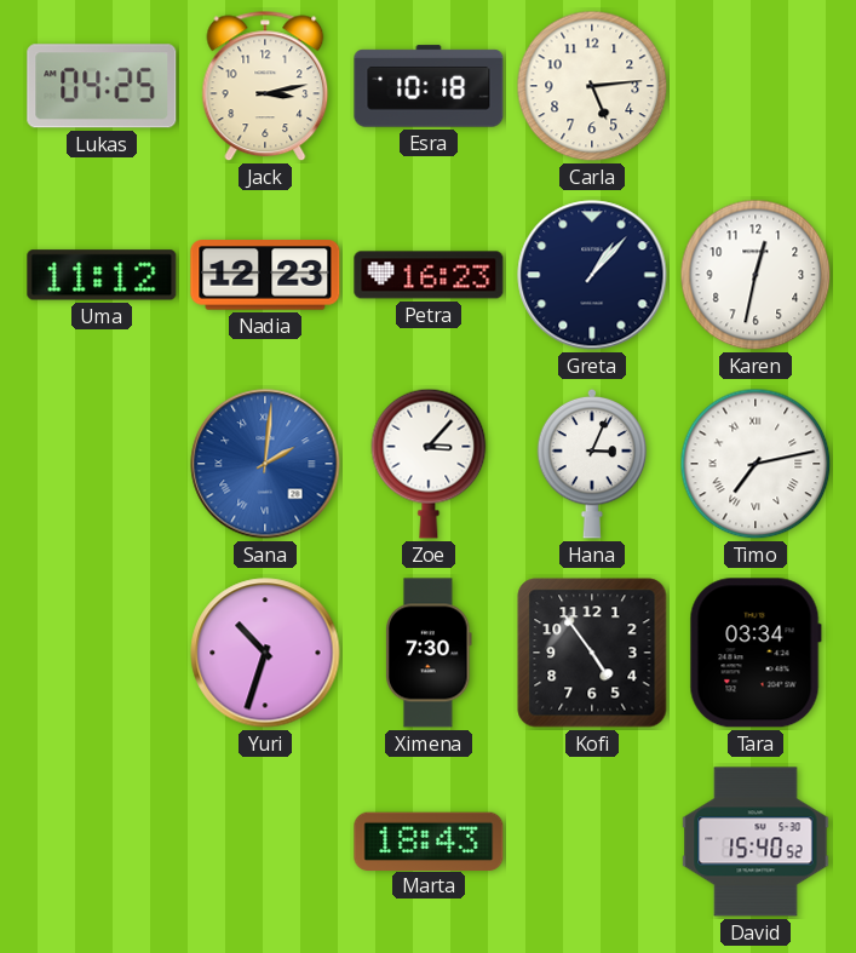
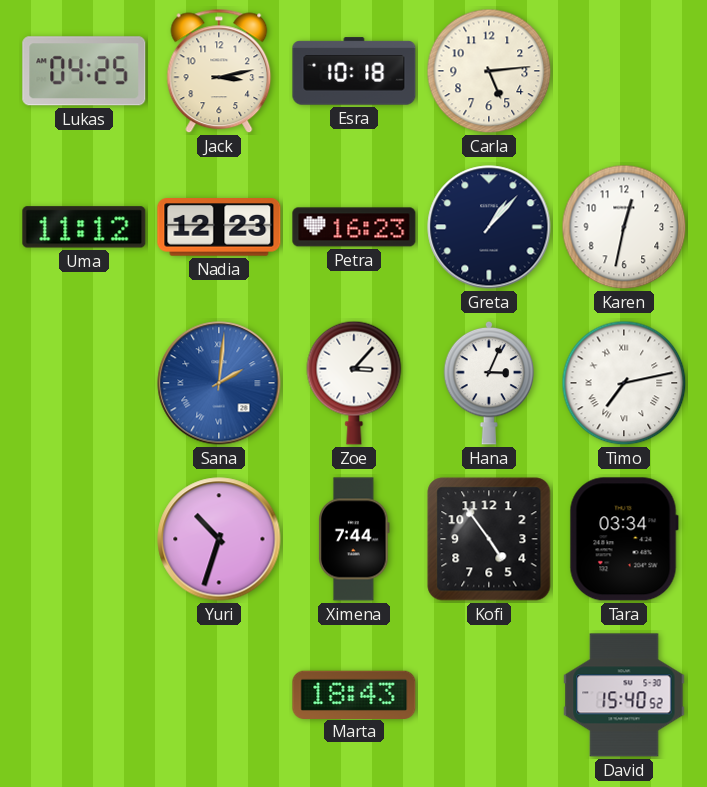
Ximena: 7:30 -> 7:44
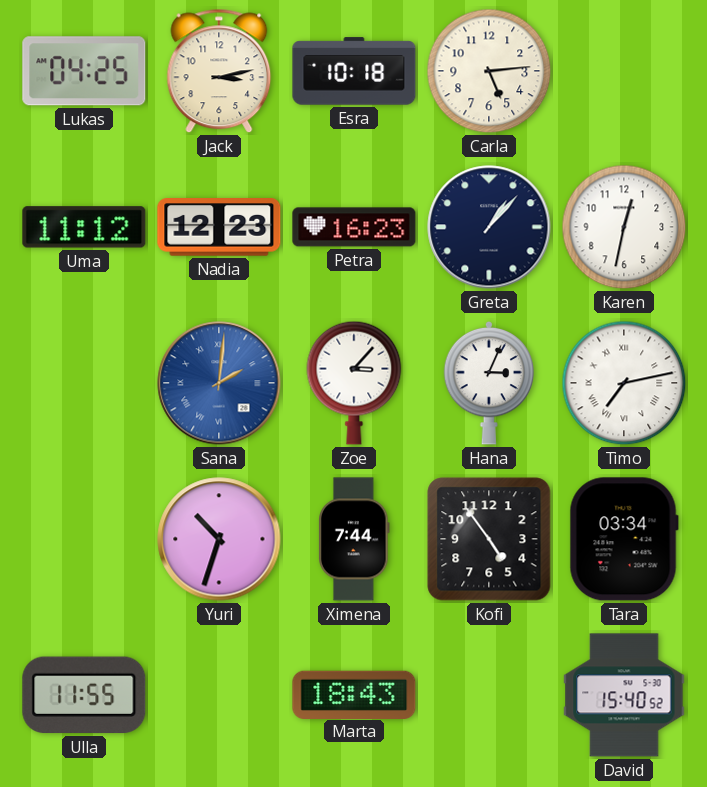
Ulla: none -> 11:55
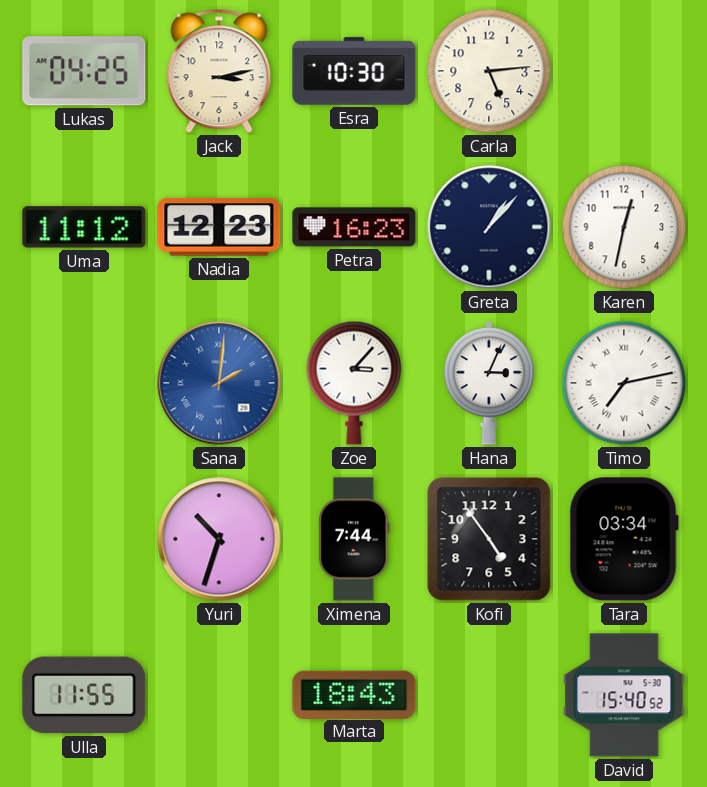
Esra: 10:18 -> 10:30
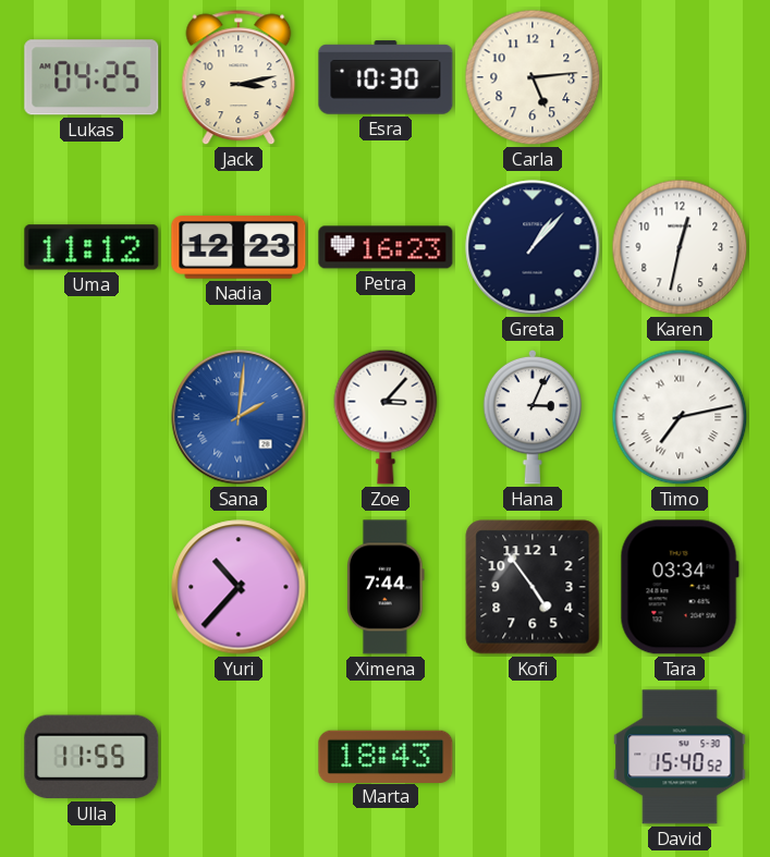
Yuri: 10:33 -> 10:37
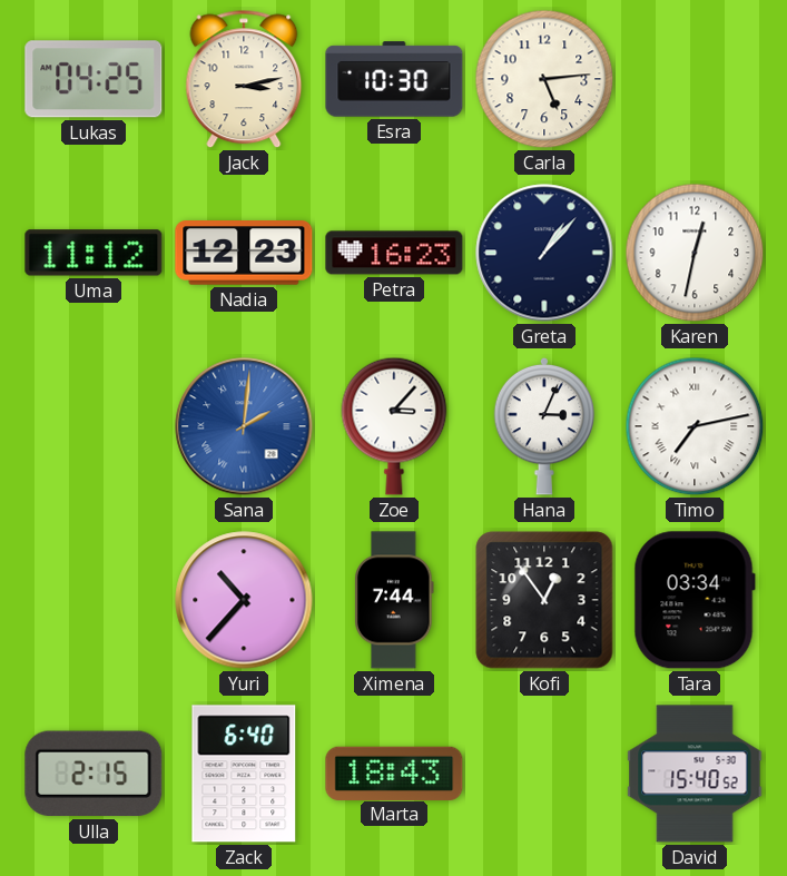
Kofi: 4:54 -> 12:54
Ulla: 11:55 -> 2:15
Zack: none -> 6:40
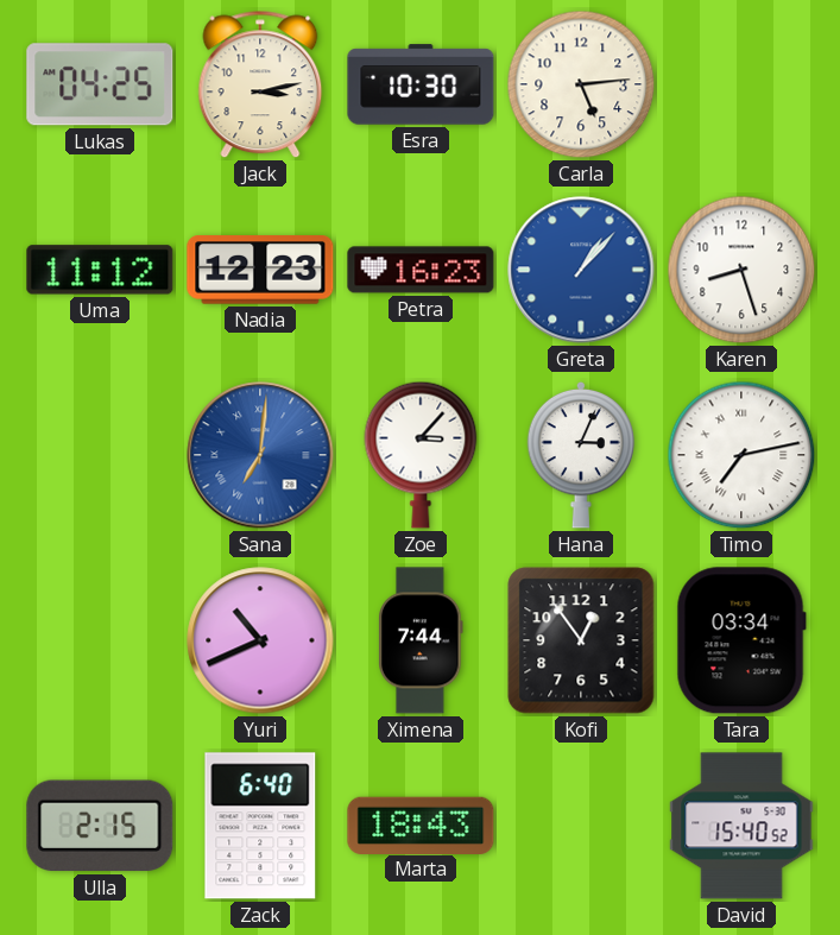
Greta dial: navy -> blue
Karen: 12:32 -> 8:27
Sana: 2:01 -> 7:01
Yuri: 10:37 -> 10:41
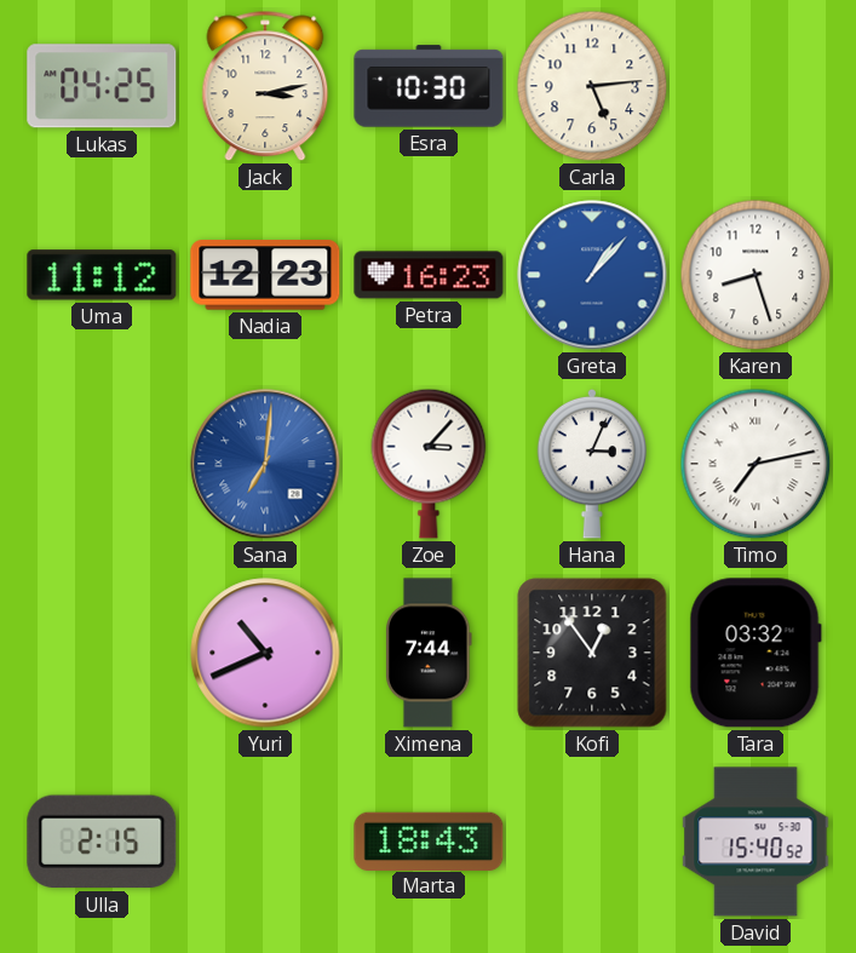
Tara: 03:34 -> 03:32
Zack: 6:40 -> none
